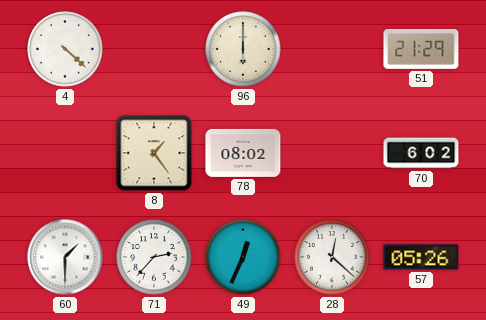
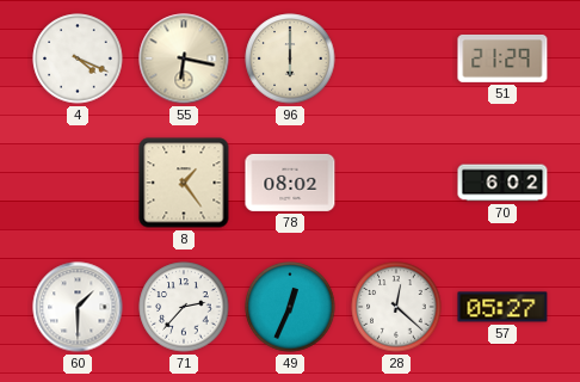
4: 4:22 -> 4:19
55: none -> 6:17
57: 05:26 -> 05:27
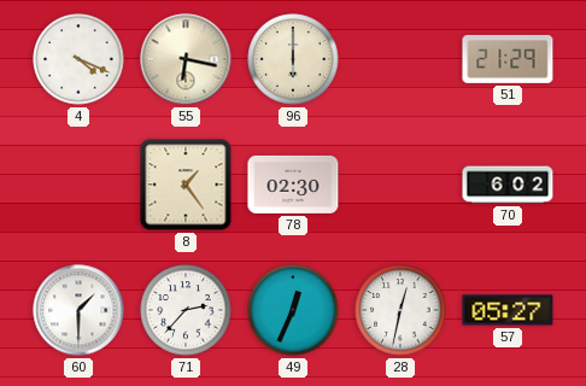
78: 08:02 -> 02:30
28: 12:22 -> 12:32
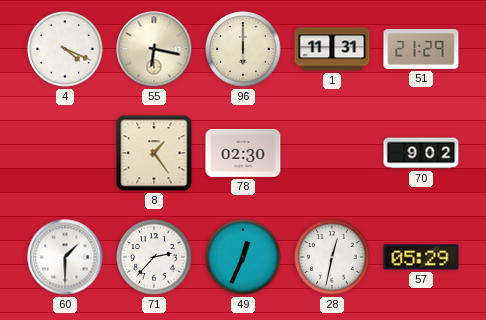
1: none -> 11:31
70: 6:02 -> 9:02
57: 05:27 -> 05:29
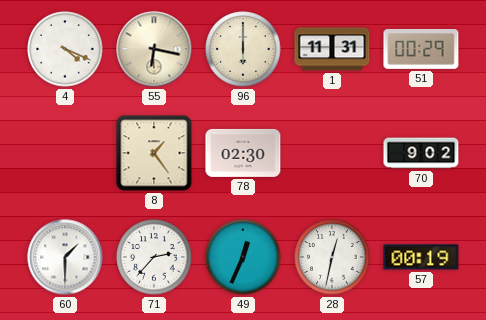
51: 21:29 -> 00:29
57: 05:29 -> 00:19
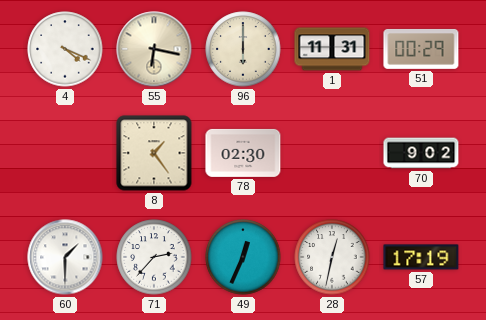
57: 00:19 -> 17:19
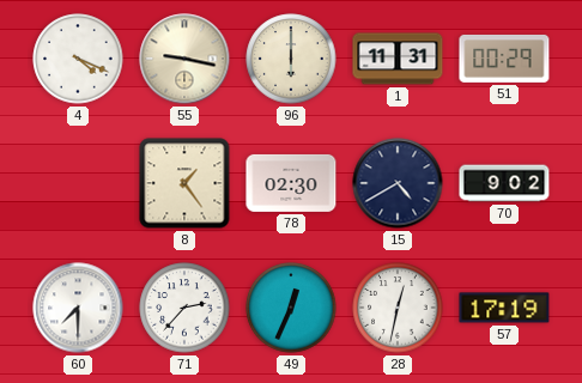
55: 6:17 -> 9:17
15: none -> 4:40
60: 1:30 -> 7:30
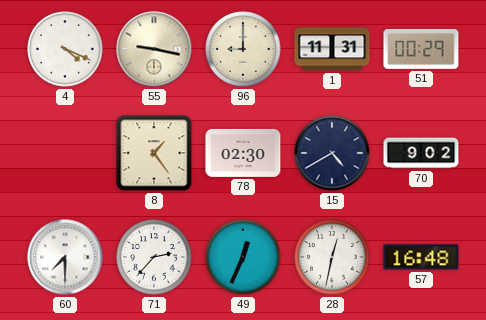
96: 6:00 -> 9:00
57: 17:19 -> 16:48
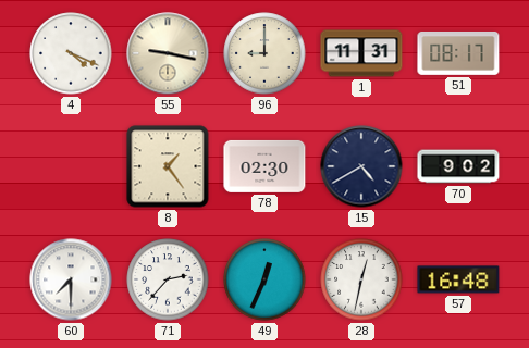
51: 00:29 -> 08:17
